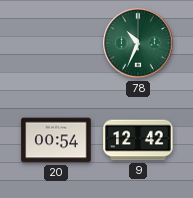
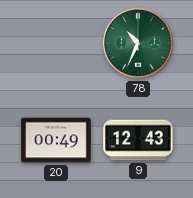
20: 00:54 -> 00:49
9: 12:42 -> 12:43
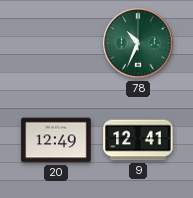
20: 00:49 -> 12:49
9: 12:43 -> 12:41
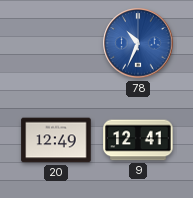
78 dial: green -> blue
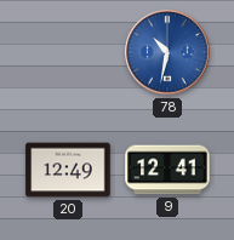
78: 10:34 -> 10:32
